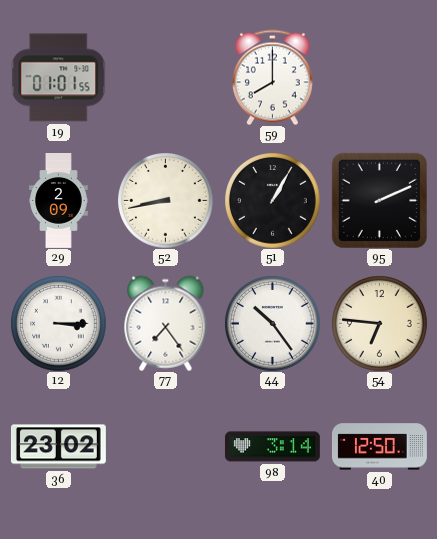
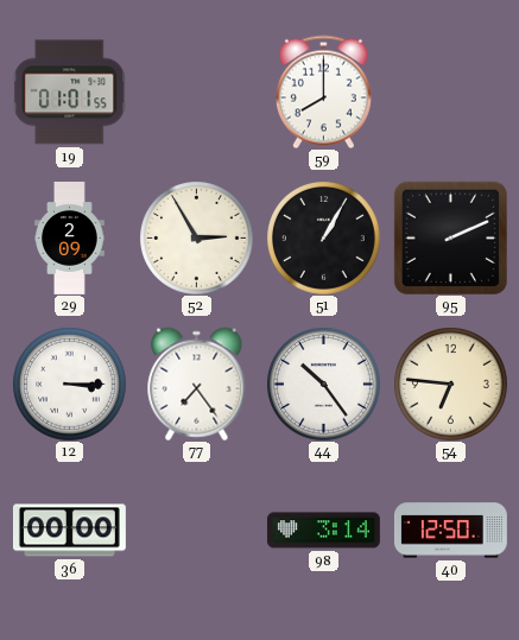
52: 8:43 -> 2:55
36: 23:02 -> 00:00
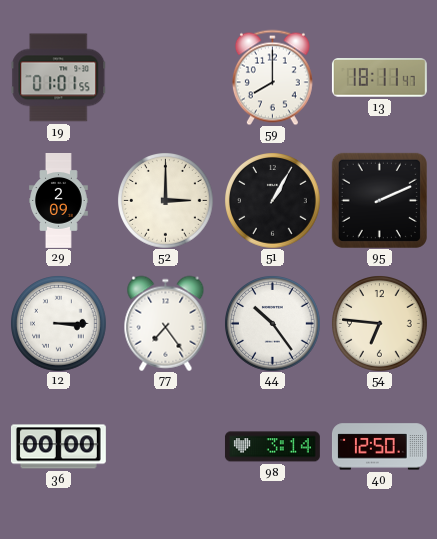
13: none -> 18:11
52: 2:55 -> 3:00
